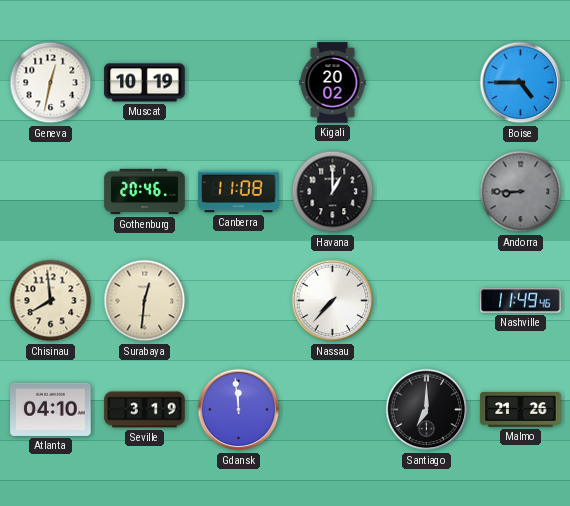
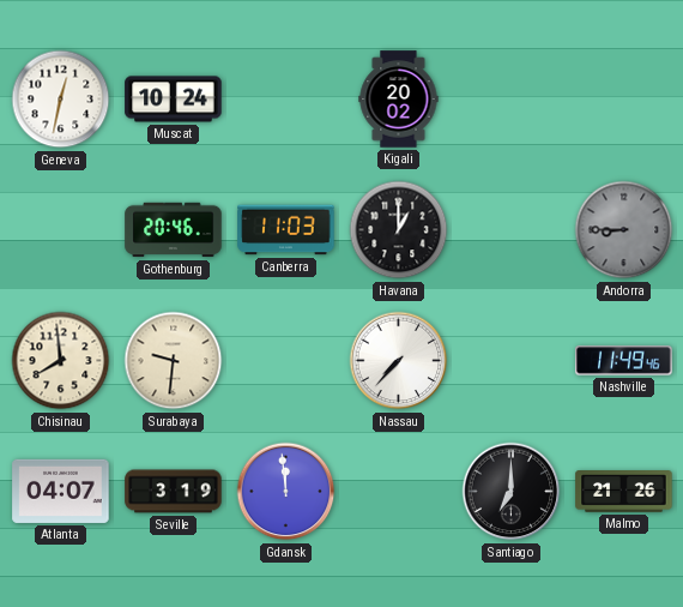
Muscat: 10:19 -> 10:24
Boise: 4:45 -> none
Canberra: 11:08 -> 11:03
Surabaya: 12:31 -> 9:31
Atlanta: 04:10 -> 04:07
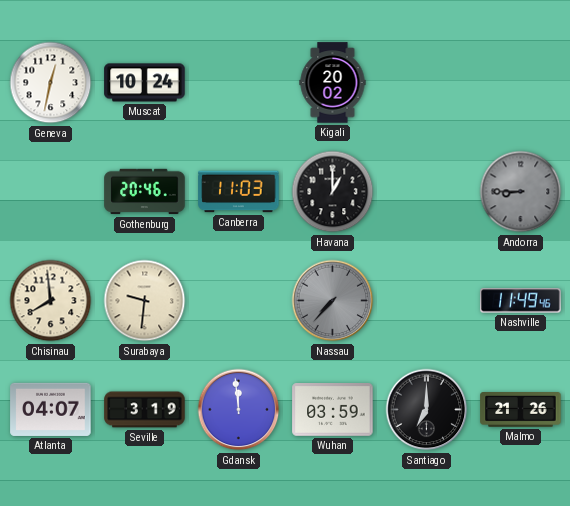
Nassau dial: white -> grey
Wuhan: none -> 03:59
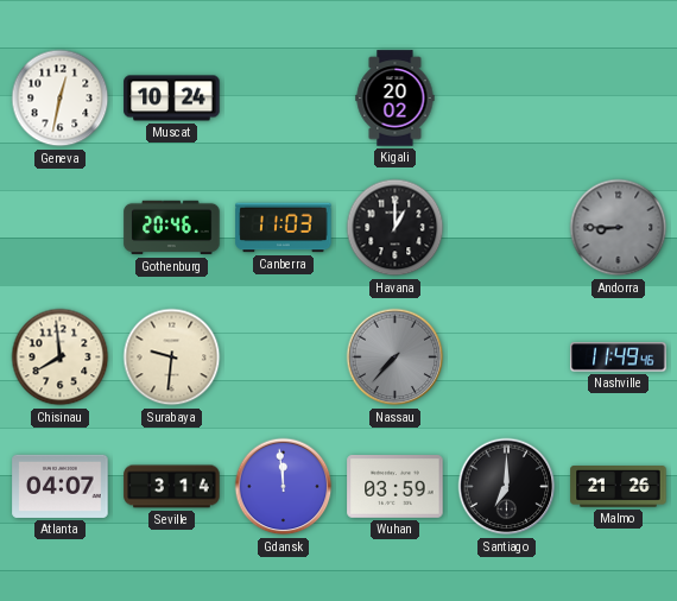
Seville: 3:19 -> 3:14
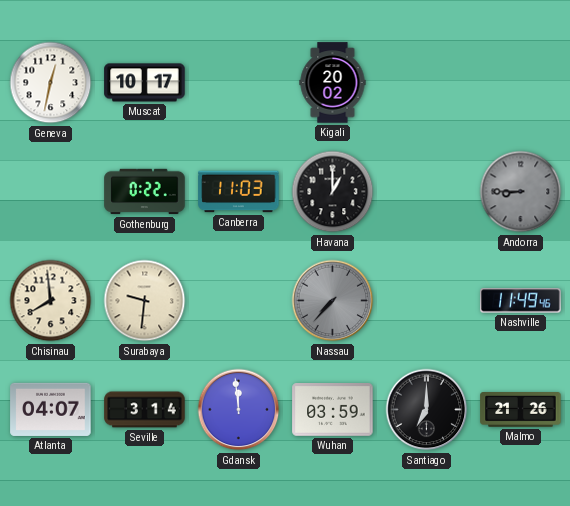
Muscat: 10:24 -> 10:17
Gothenburg: 20:46 -> 0:22
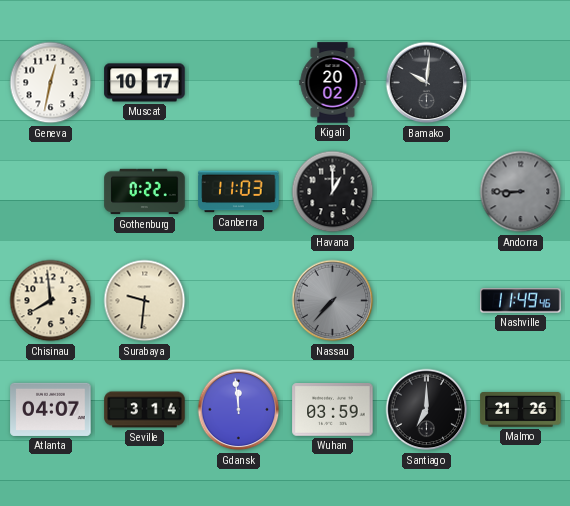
Bamako: none -> 10:01
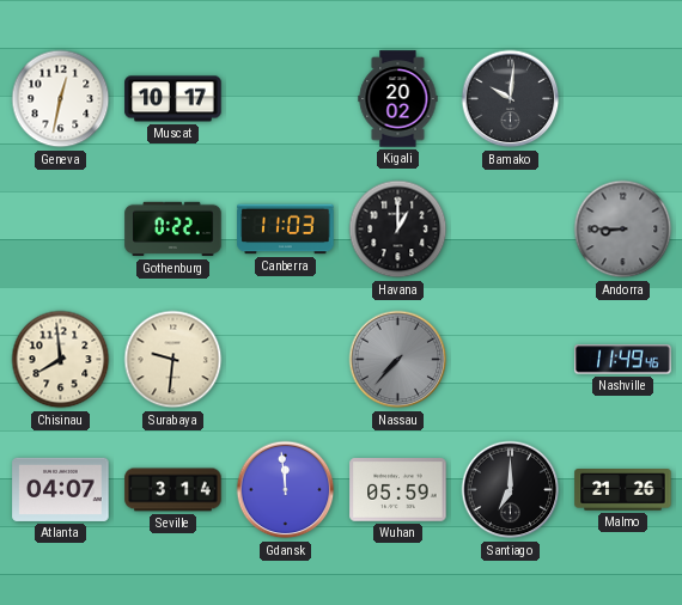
Wuhan: 03:59 -> 05:59
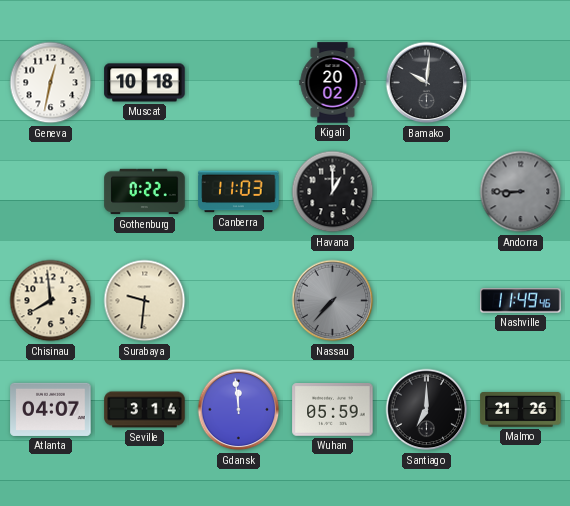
Muscat: 10:17 -> 10:18
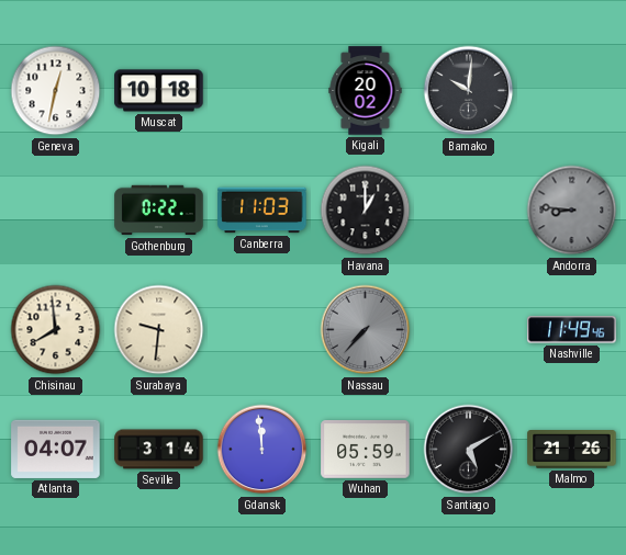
Andorra: 8:45 -> 8:46
Santiago: 7:00 -> 5:10
